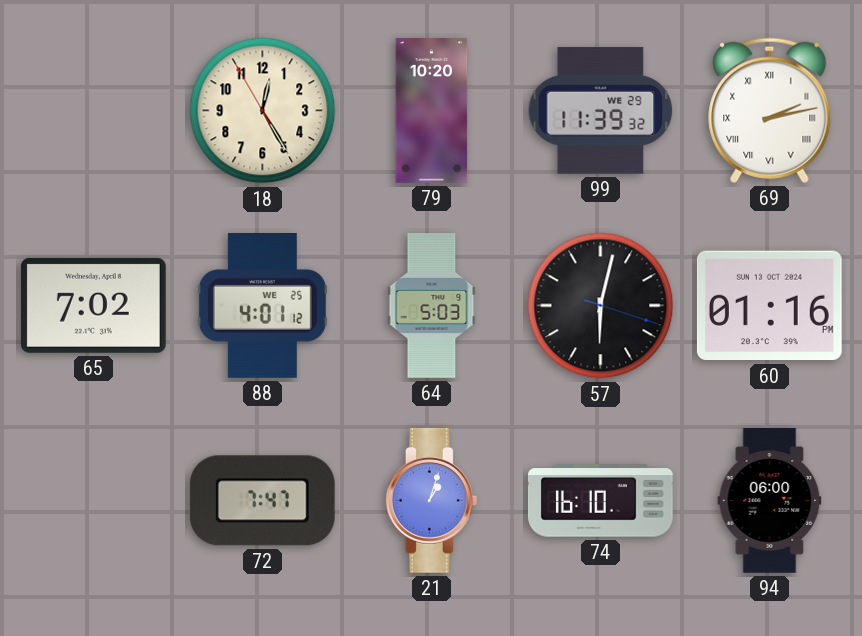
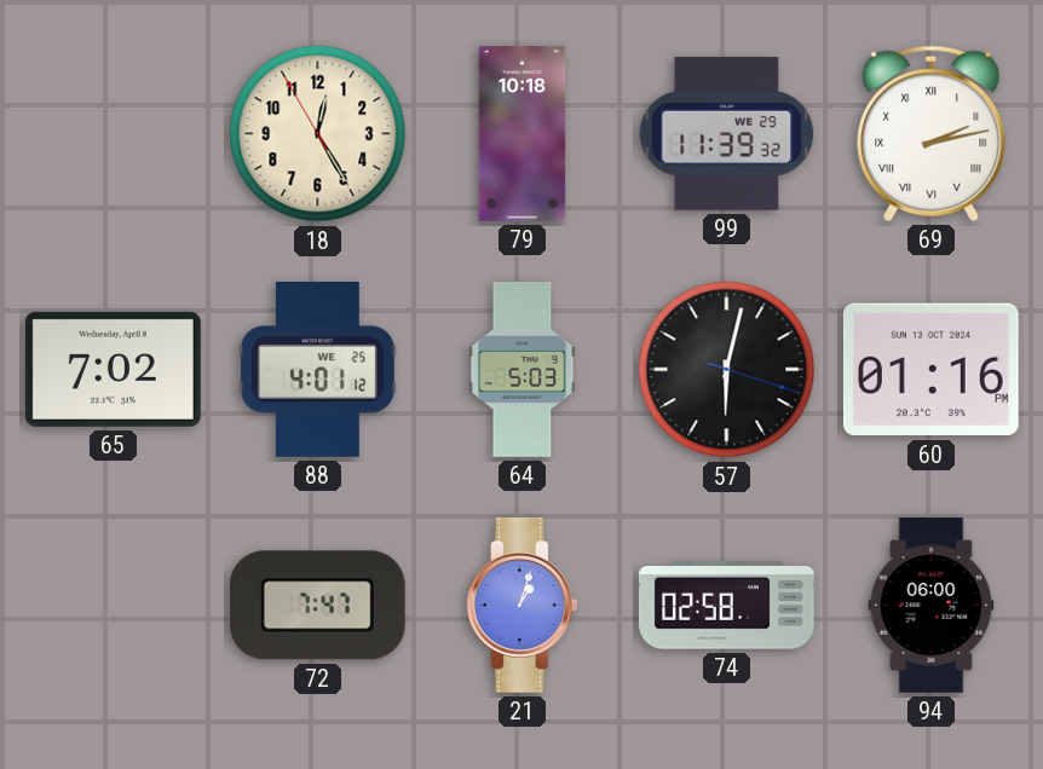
79: 10:20 -> 10:18
74: 16:10 -> 02:58
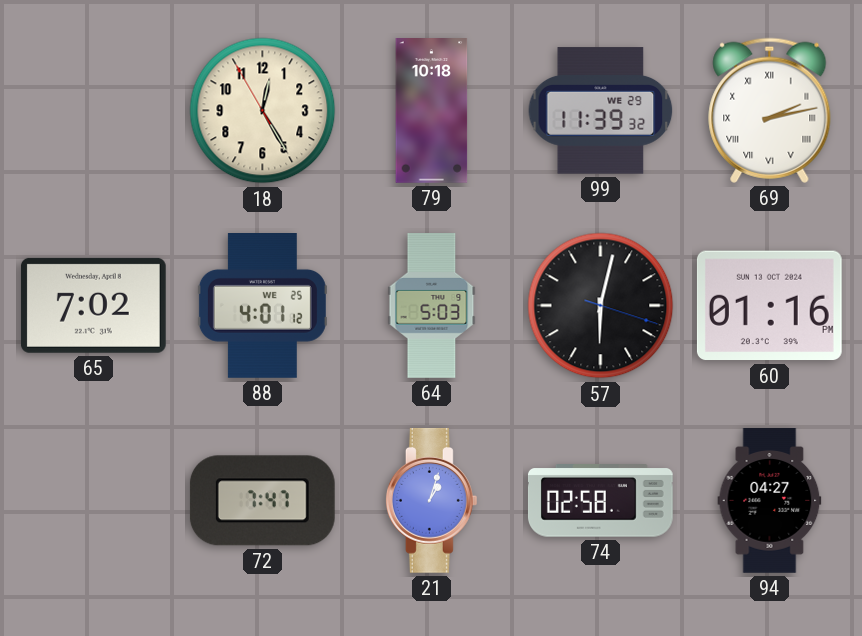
94: 06:00 -> 04:27
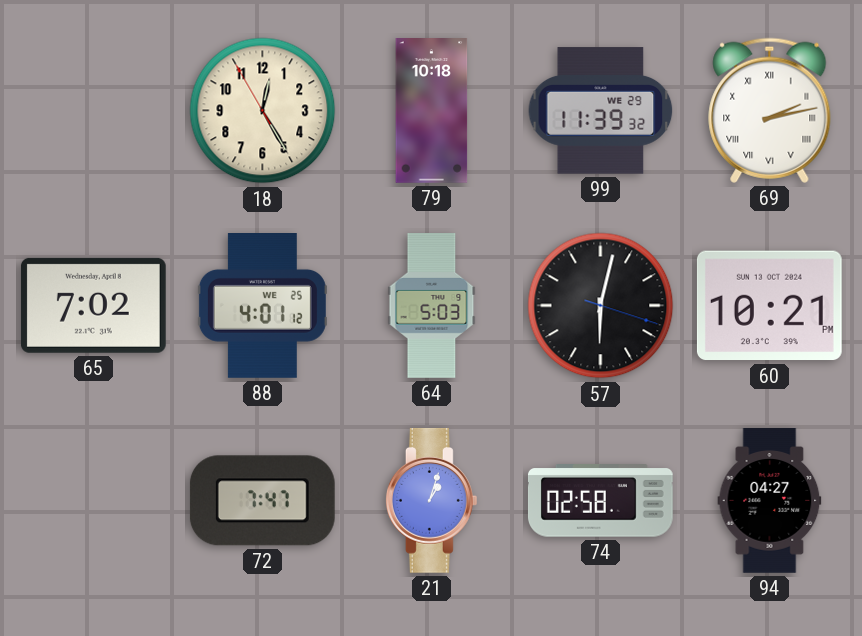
60: 01:16 -> 10:21
